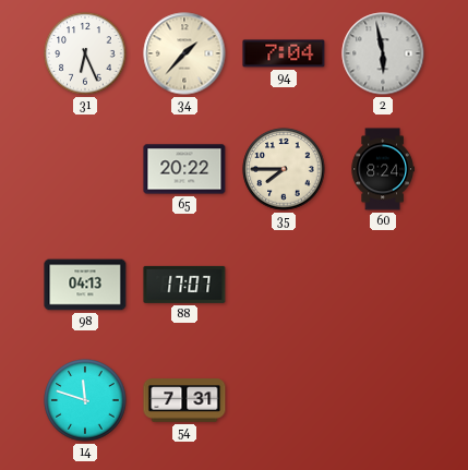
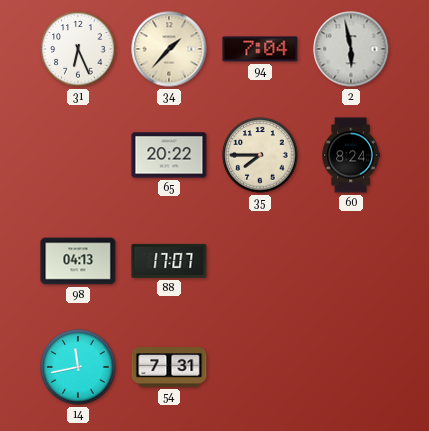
14: 11:48 -> 11:43
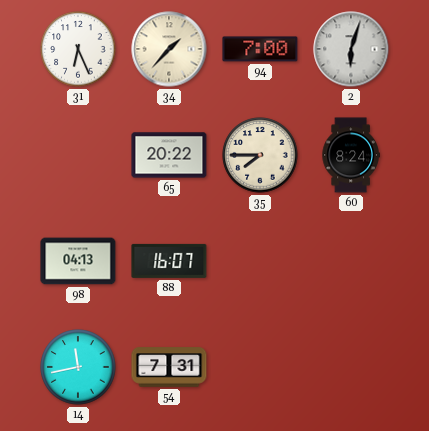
94: 7:04 -> 7:00
2: 5:58 -> 6:03
88: 17:07 -> 16:07
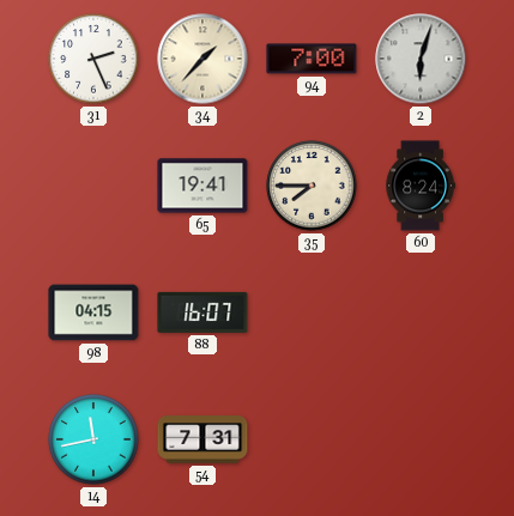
31: 6:26 -> 2:26
65: 20:22 -> 19:41
98: 04:13 -> 04:15
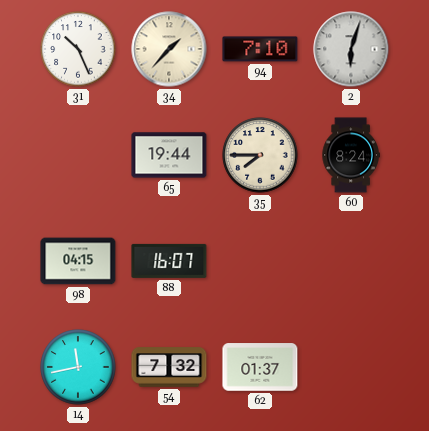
31: 2:26 -> 10:26
94: 7:00 -> 7:10
65: 19:41 -> 19:44
54: 7:31 -> 7:32
62: none -> 01:37
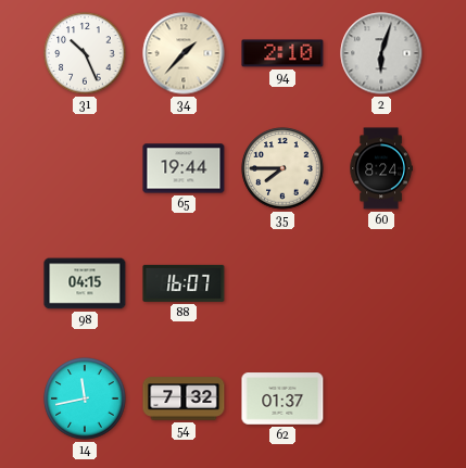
94: 7:10 -> 2:10
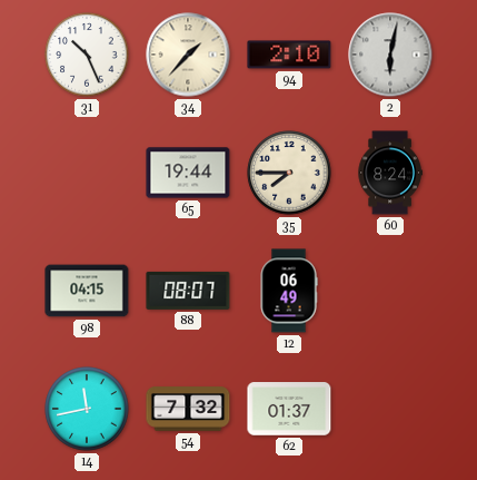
2: 6:03 -> 6:02
88: 16:07 -> 08:07
12: none -> 06:49
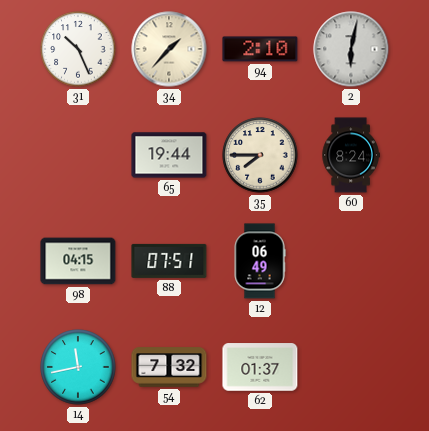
88: 08:07 -> 07:51
